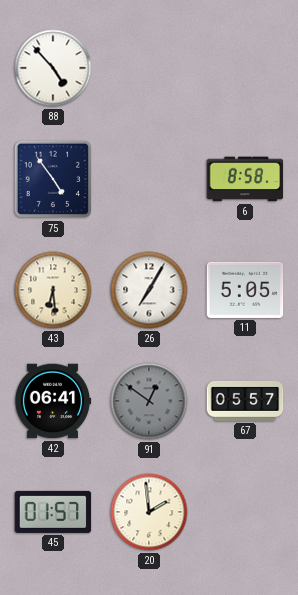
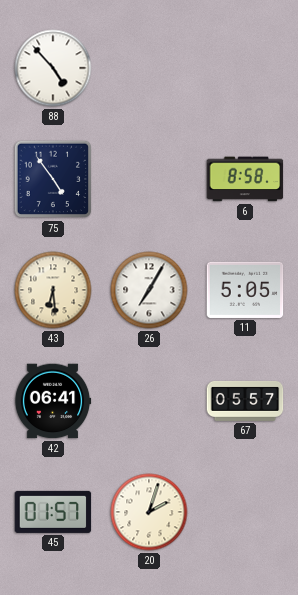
91: 12:51 -> none
20: 1:59 -> 2:03
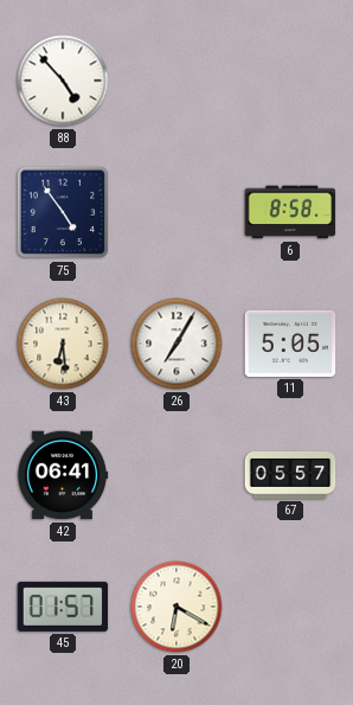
20: 2:03 -> 6:20
